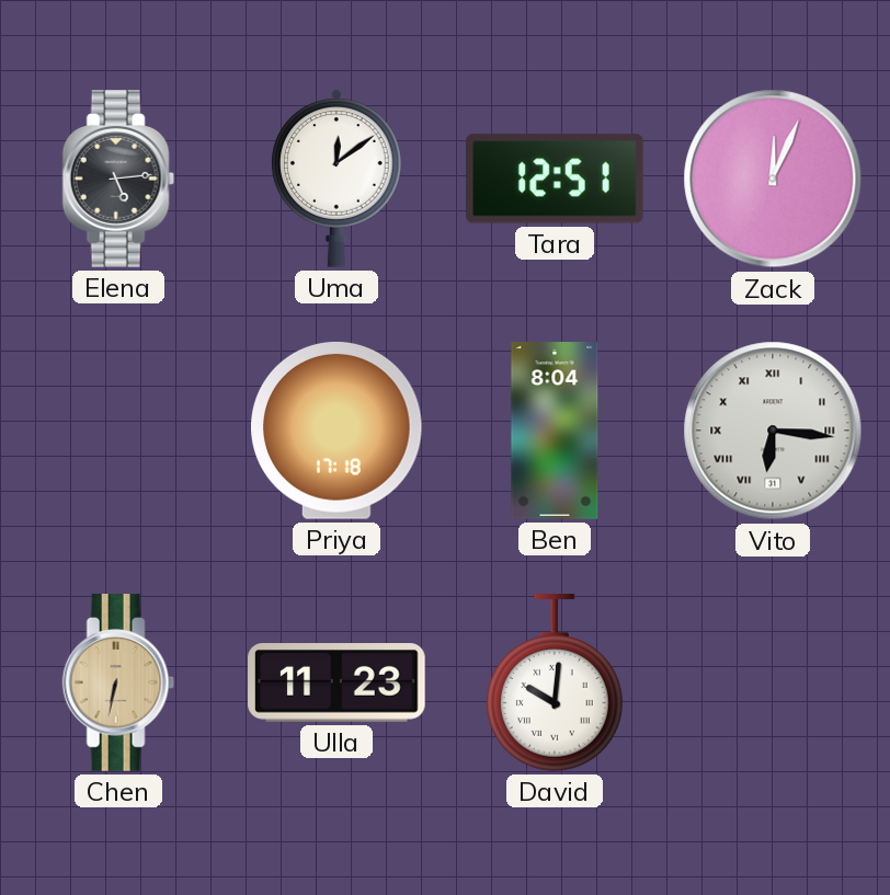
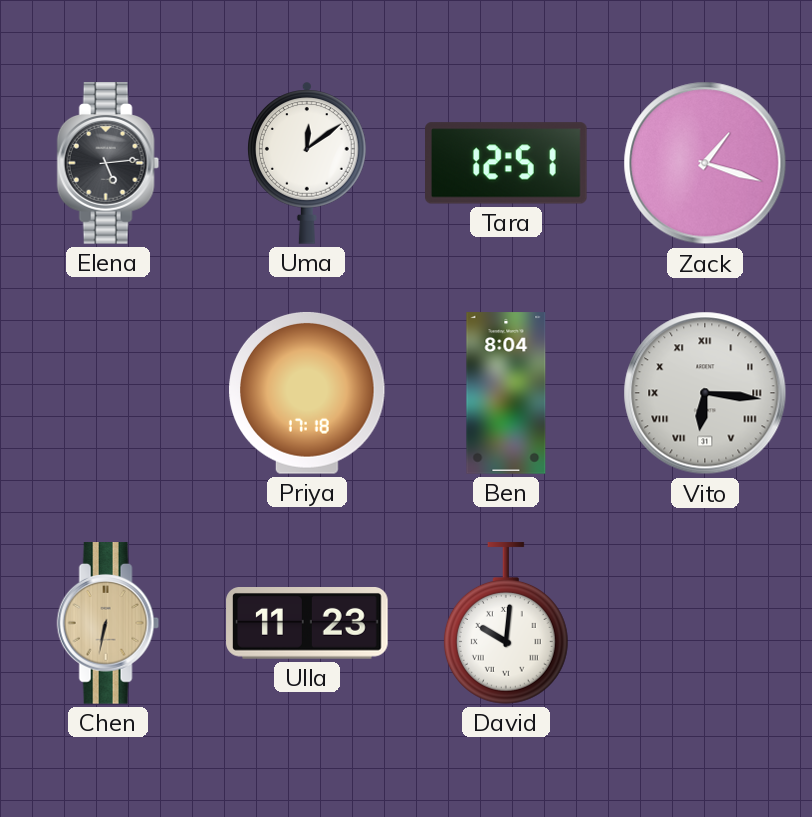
Zack: 12:04 -> 1:18
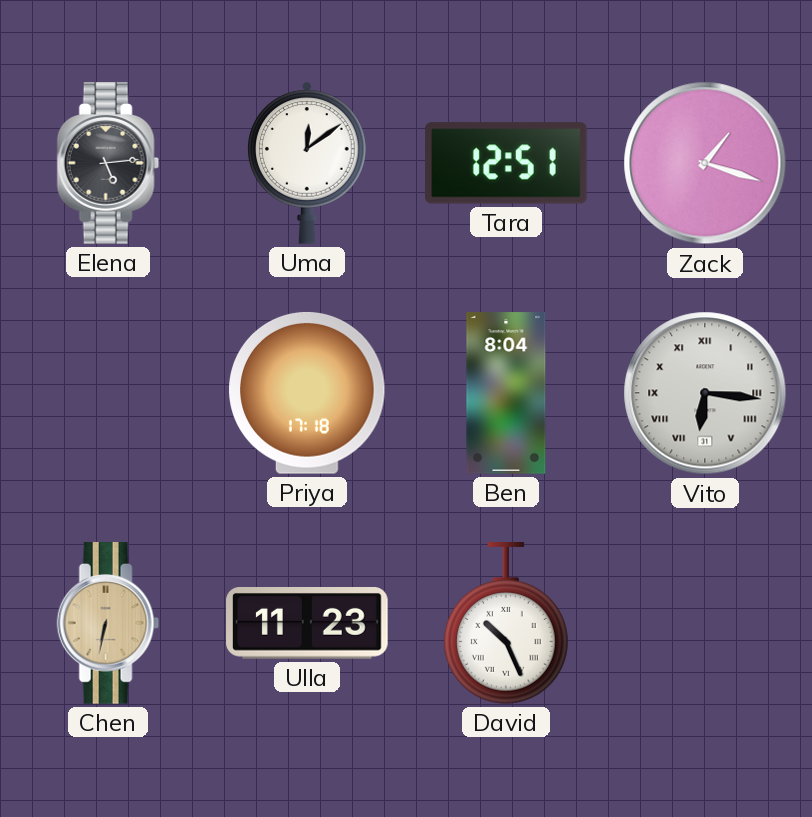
David: 10:01 -> 10:26
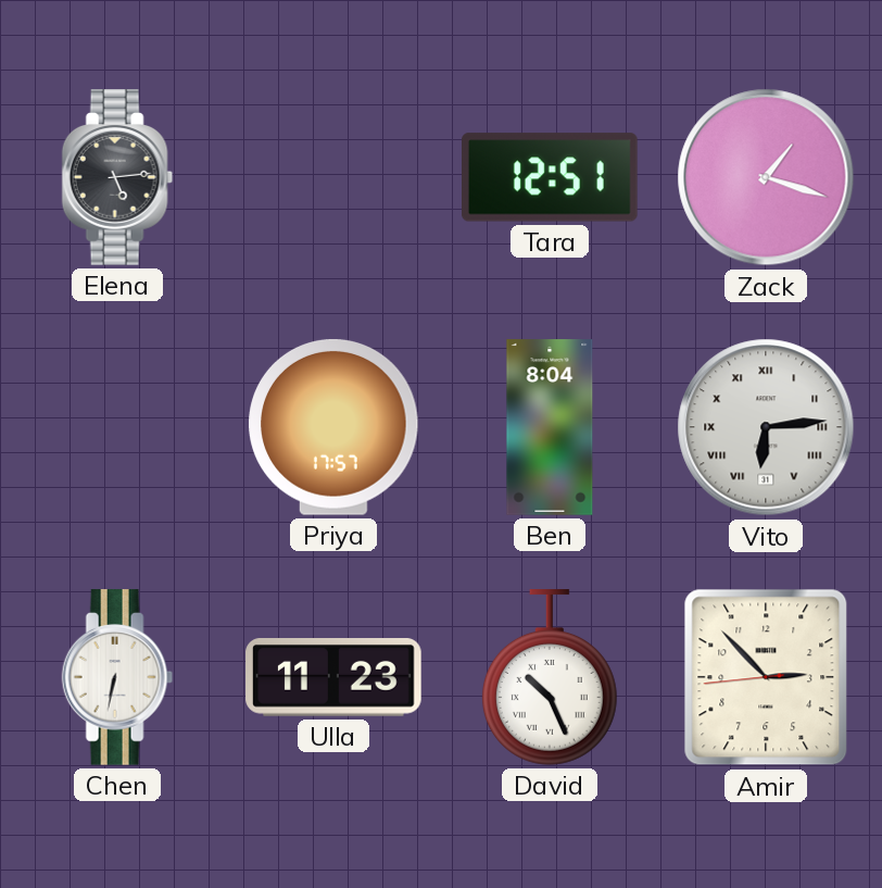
Uma: 12:09 -> none
Priya: 17:18 -> 17:57
Vito: 6:16 -> 6:14
Chen dial: champagne -> white
Amir: none -> 2:52
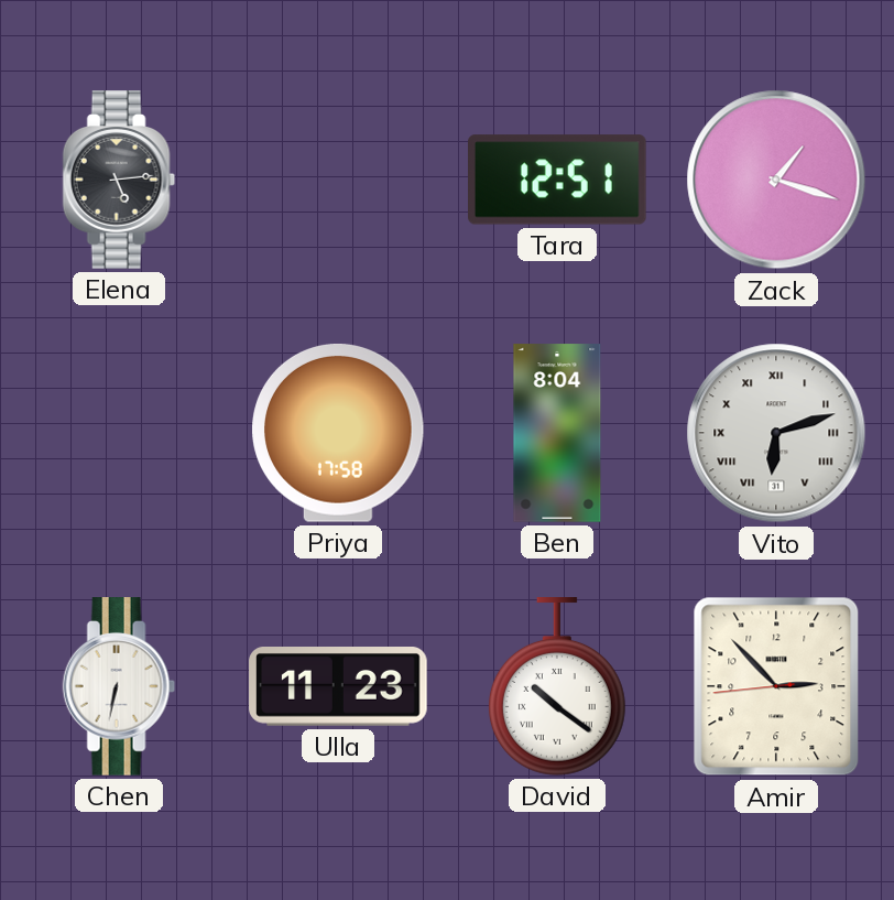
Priya: 17:57 -> 17:58
Vito: 6:14 -> 6:12
David: 10:26 -> 10:21
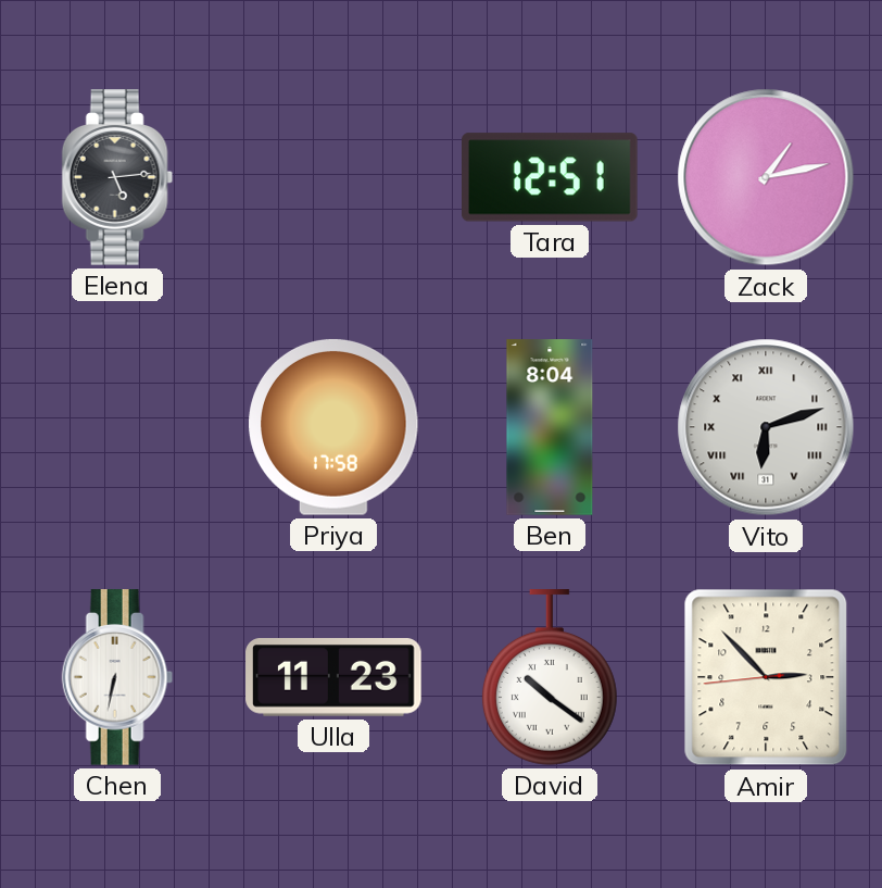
Zack: 1:18 -> 1:13
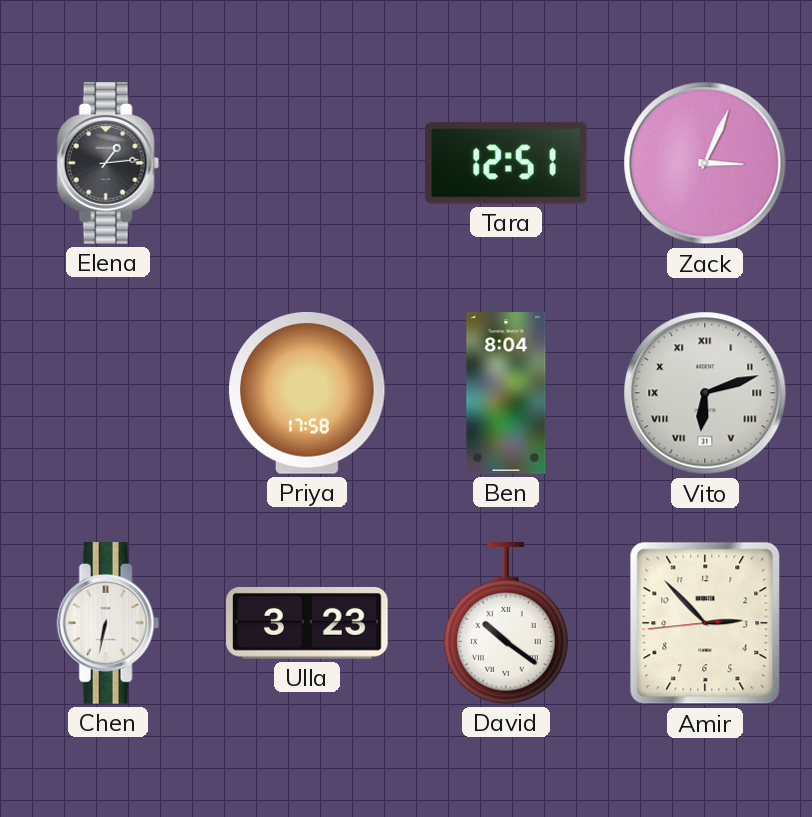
Elena: 5:14 -> 1:14
Zack: 1:13 -> 3:04
Ulla: 11:23 -> 3:23
